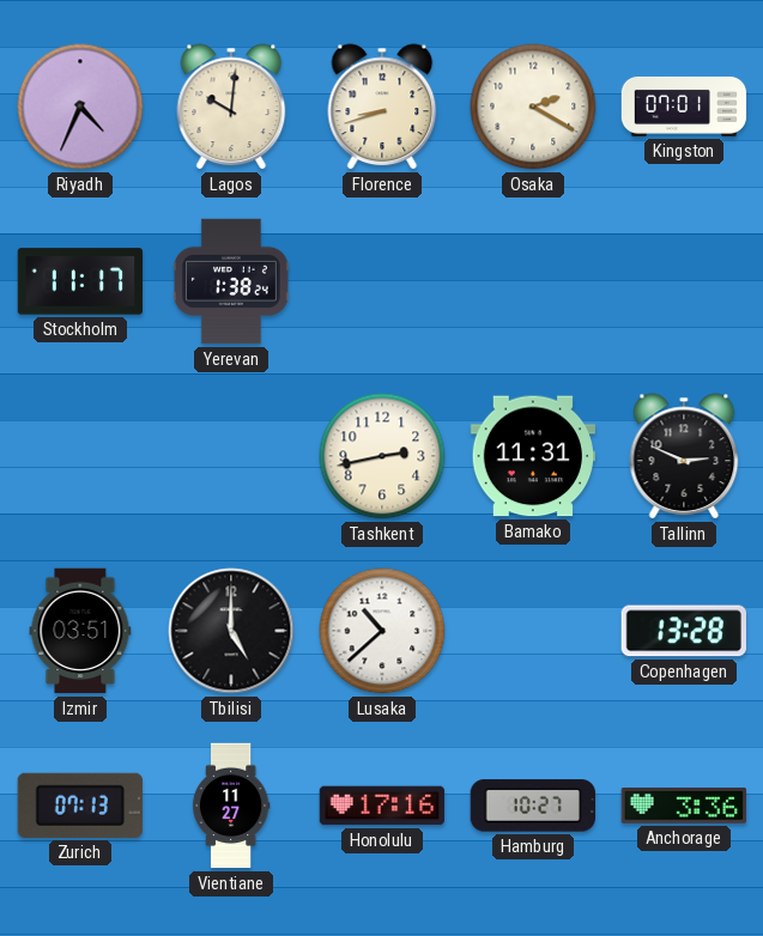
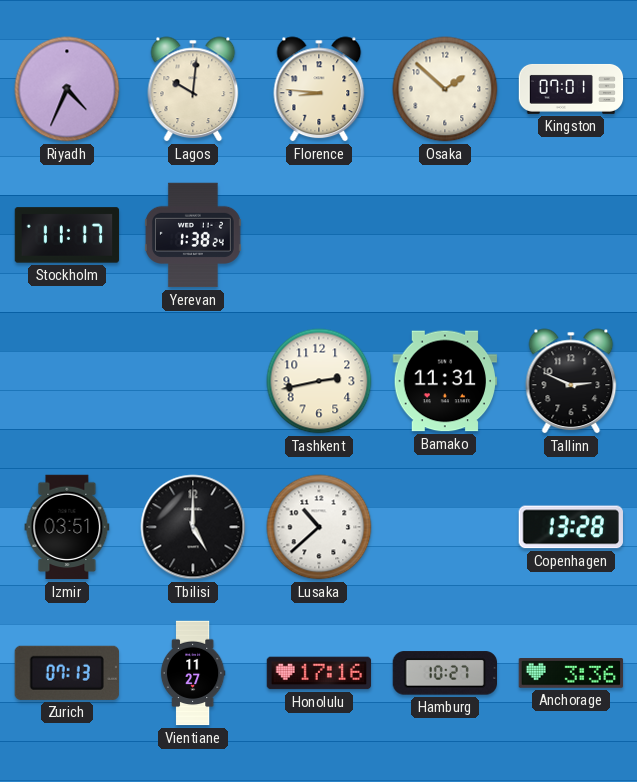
Florence: 8:42 -> 8:46
Osaka: 2:20 -> 1:52
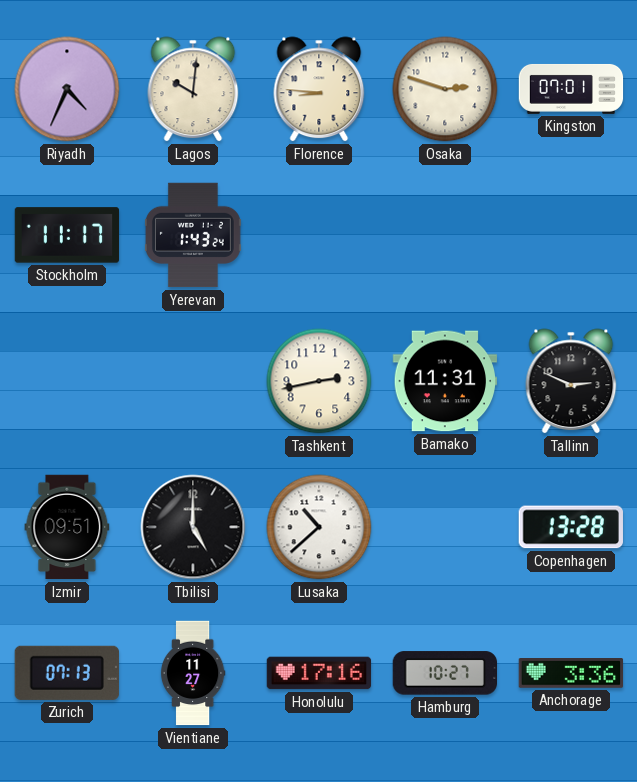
Osaka: 1:52 -> 2:48
Yerevan: 1:38 -> 1:43
Izmir: 03:51 -> 09:51
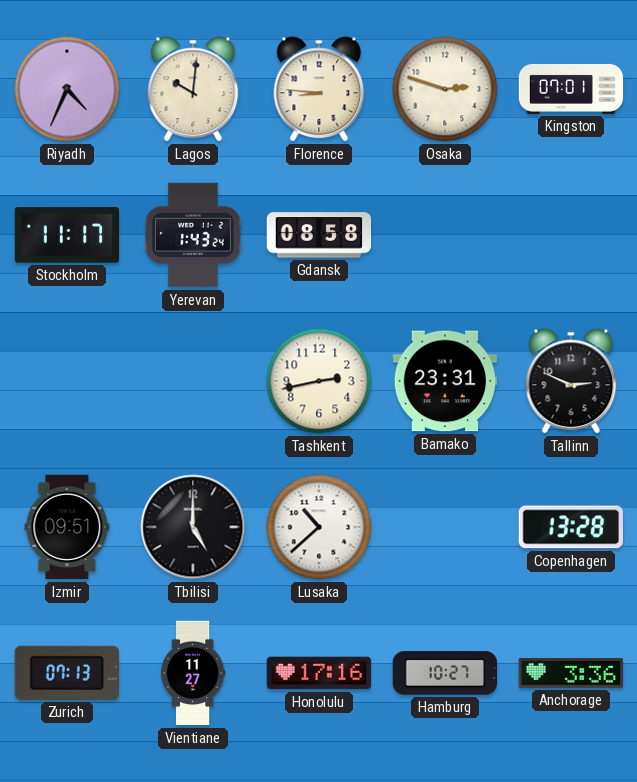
Gdansk: none -> 08:58
Bamako: 11:31 -> 23:31
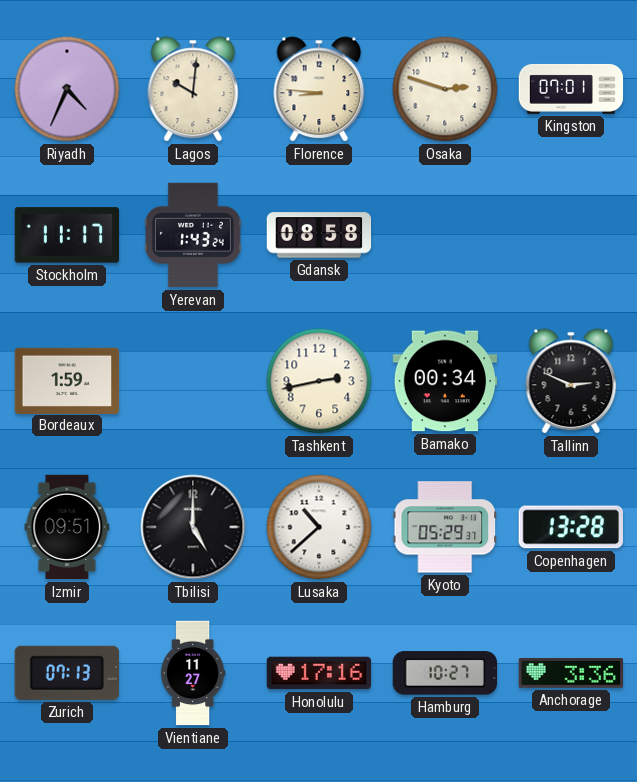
Bordeaux: none -> 1:59
Bamako: 23:31 -> 00:34
Kyoto: none -> 05:29
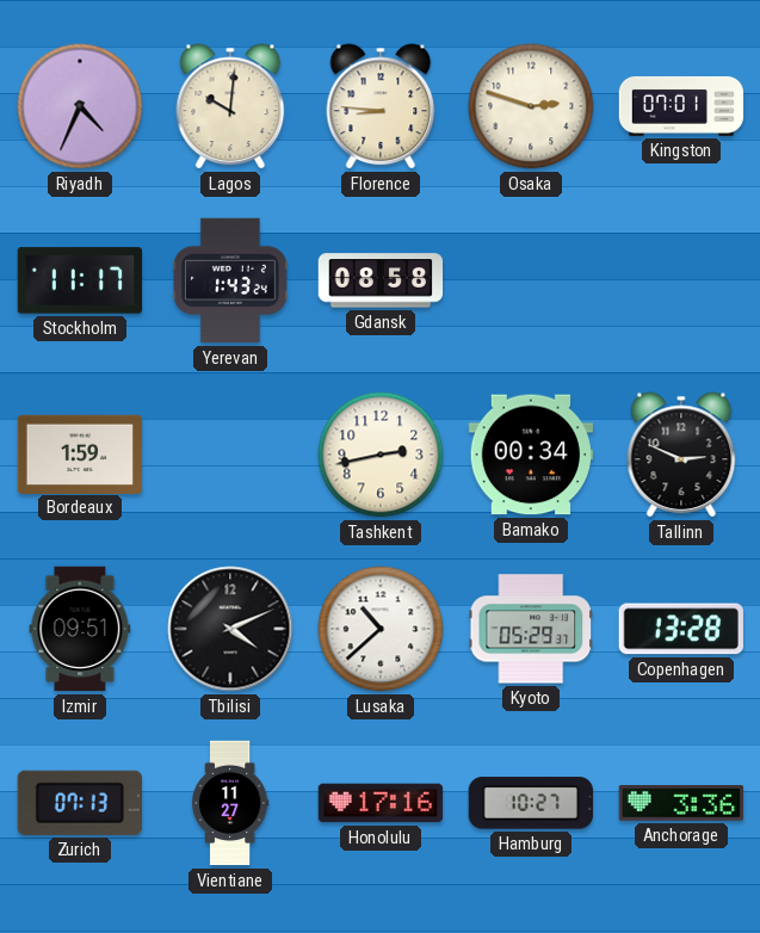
Tbilisi: 5:00 -> 4:11
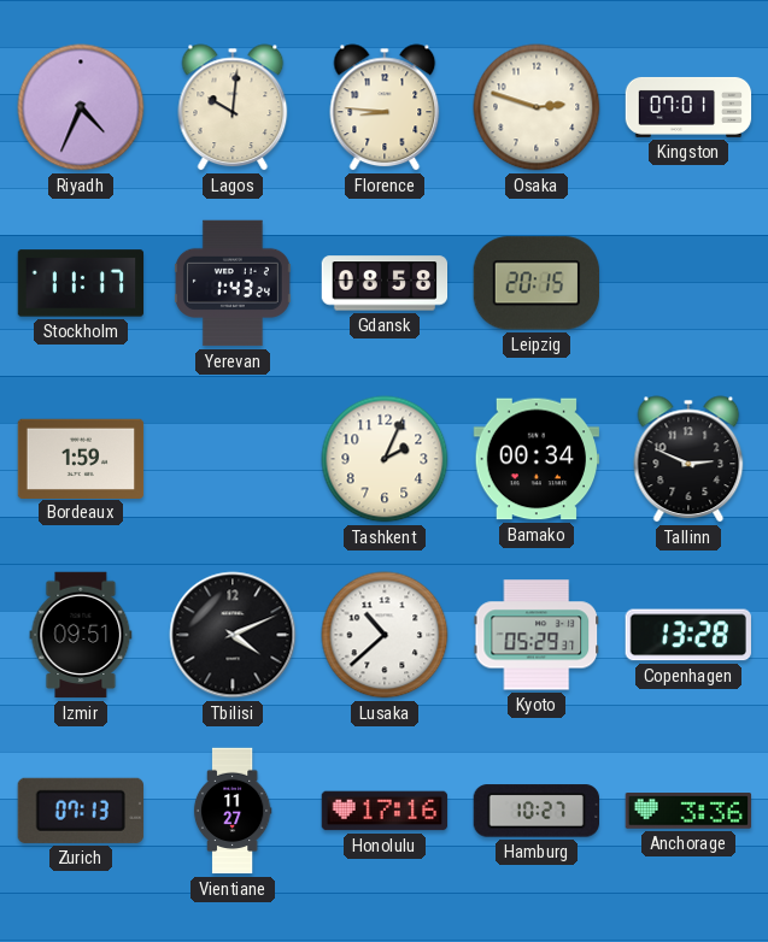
Leipzig: none -> 20:15
Tashkent: 2:43 -> 2:04
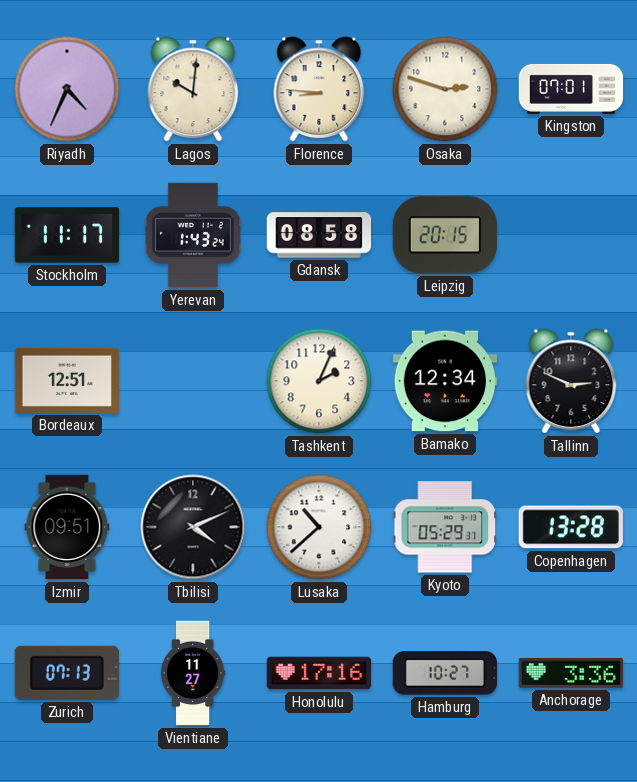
Bordeaux: 1:59 -> 12:51
Bamako: 00:34 -> 12:34
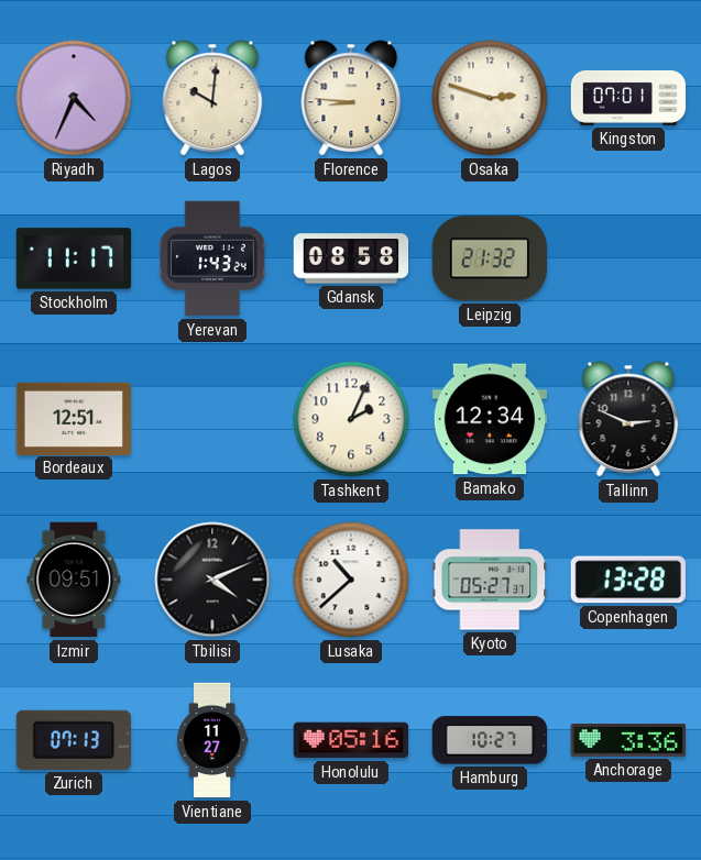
Leipzig: 20:15 -> 21:32
Kyoto: 05:29 -> 05:27
Honolulu: 17:16 -> 05:16
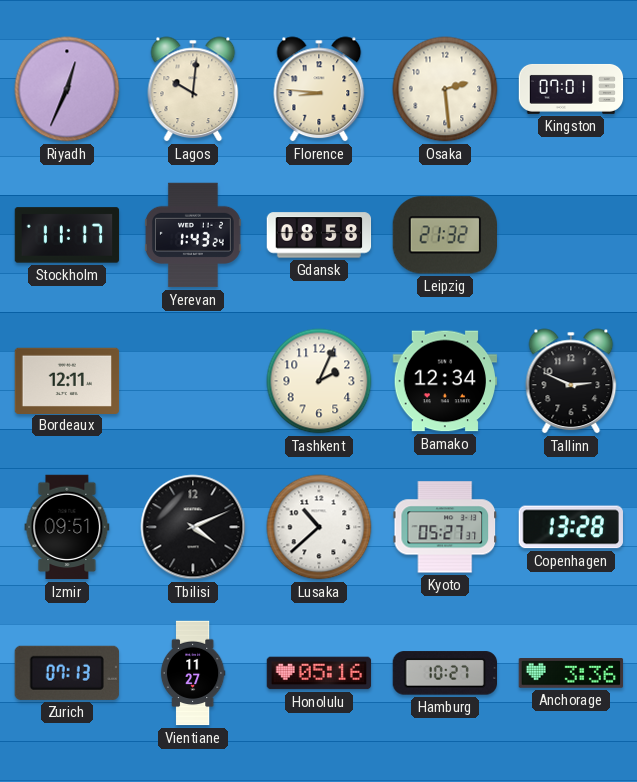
Riyadh: 4:34 -> 12:34
Osaka: 2:48 -> 2:29
Bordeaux: 12:51 -> 12:11
